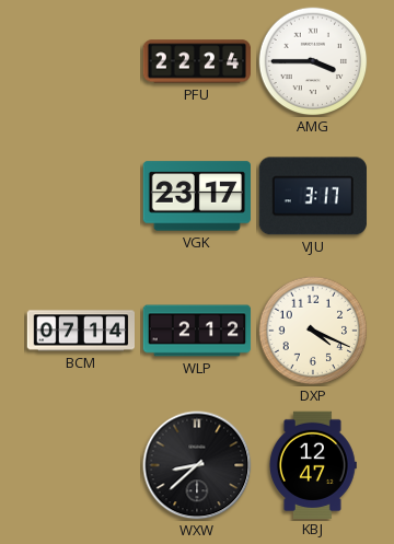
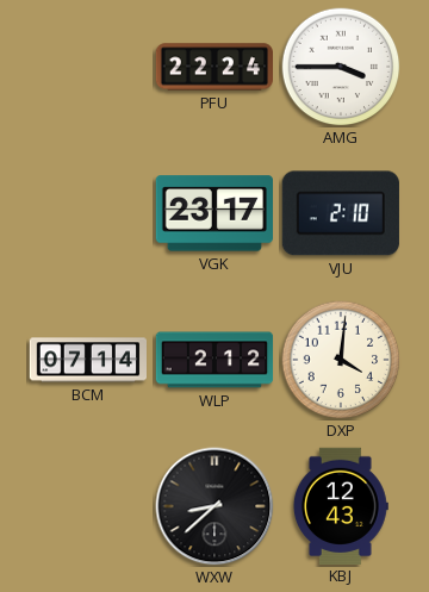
VJU: 3:17 -> 2:10
DXP: 4:19 -> 4:01
KBJ: 12:47 -> 12:43
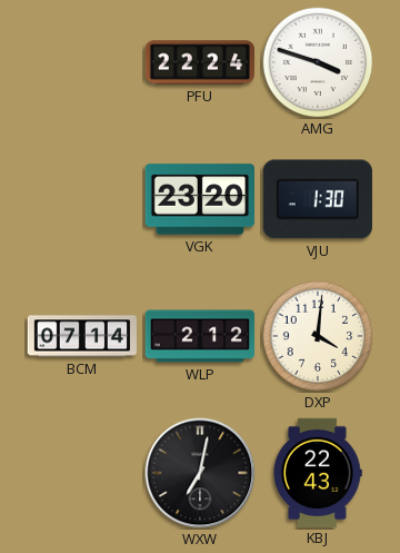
AMG: 3:45 -> 3:48
VGK: 23:17 -> 23:20
VJU: 2:10 -> 1:30
WXW: 8:38 -> 7:02
KBJ: 12:43 -> 22:43
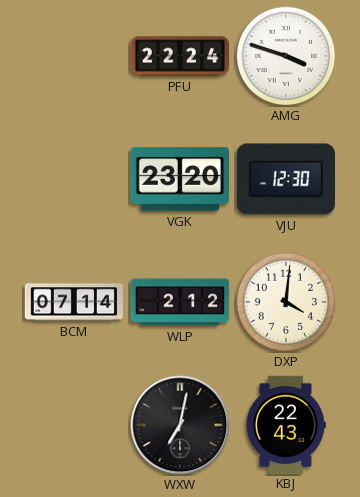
VJU: 1:30 -> 12:30
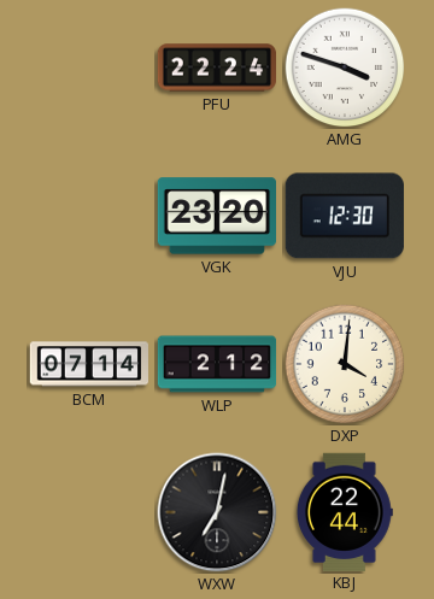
KBJ: 22:43 -> 22:44
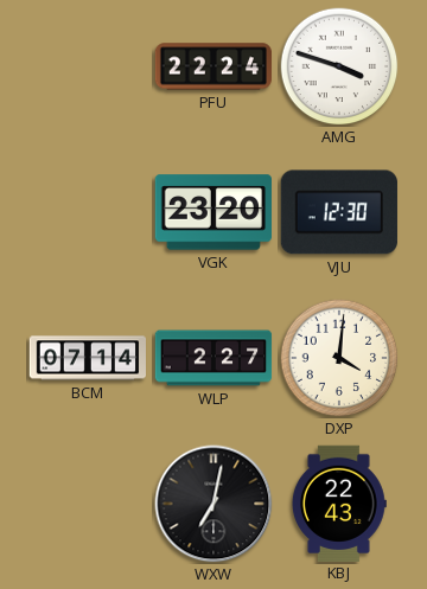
WLP: 2:12 -> 2:27
KBJ: 22:44 -> 22:43
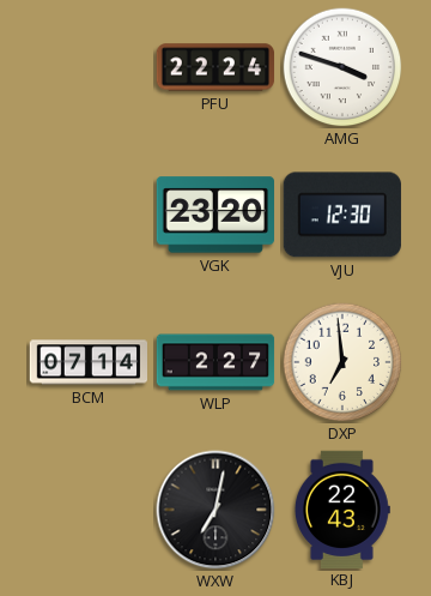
DXP: 4:01 -> 6:59
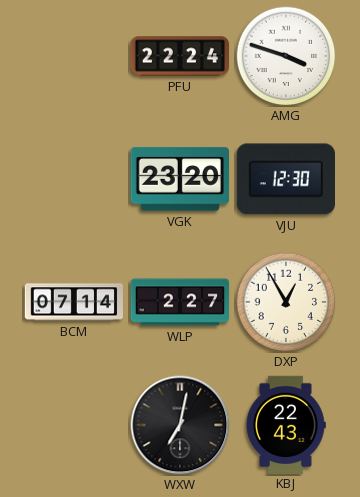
DXP: 6:59 -> 12:55
